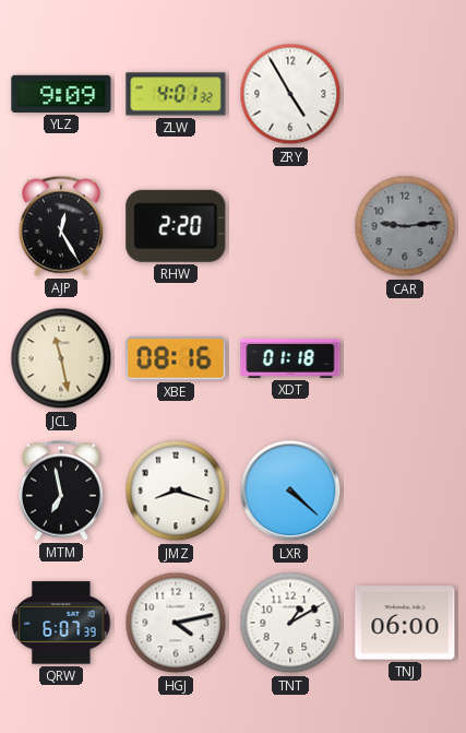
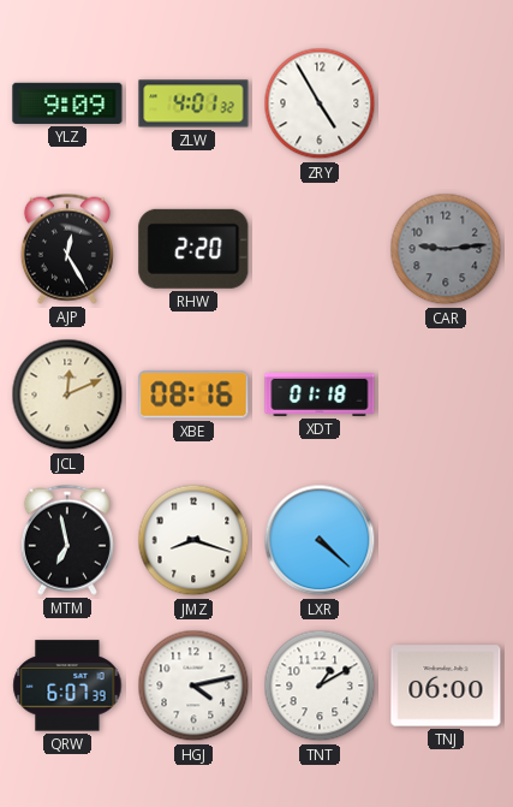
JCL: 11:28 -> 12:11
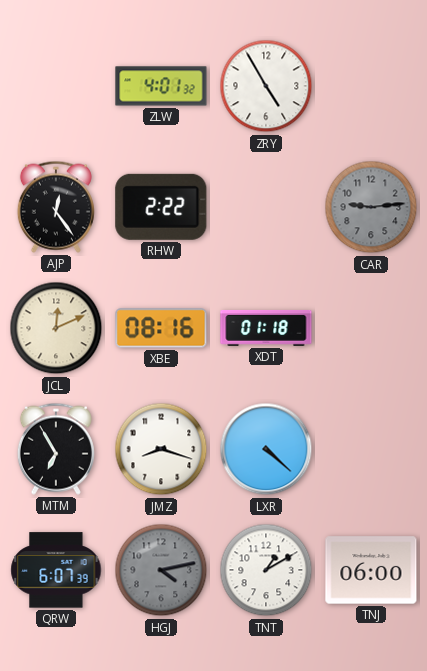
YLZ: 9:09 -> none
AJP: 12:25 -> 12:24
RHW: 2:20 -> 2:22
MTM: 6:58 -> 6:55
HGJ dial: white -> grey
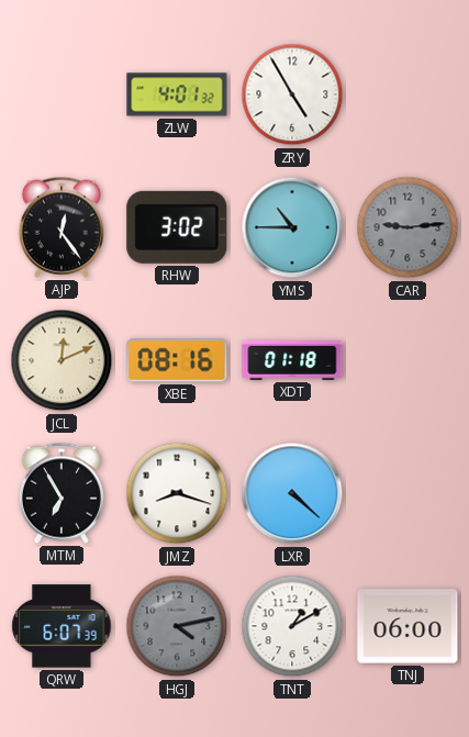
RHW: 2:22 -> 3:02
YMS: none -> 10:45
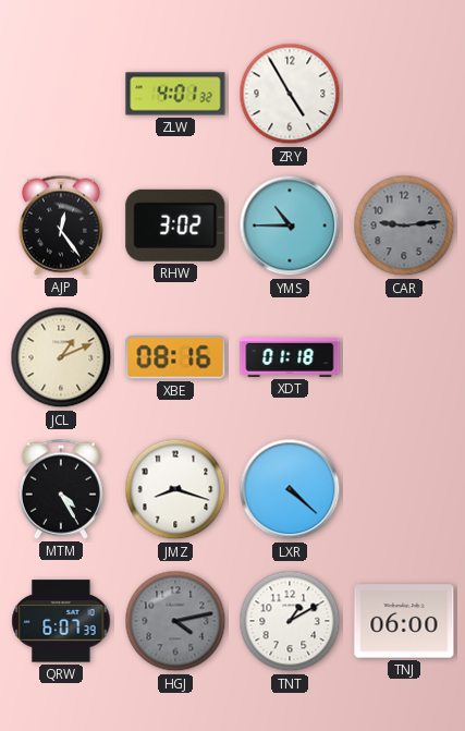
JCL: 12:11 -> 1:11
MTM: 6:55 -> 4:25
